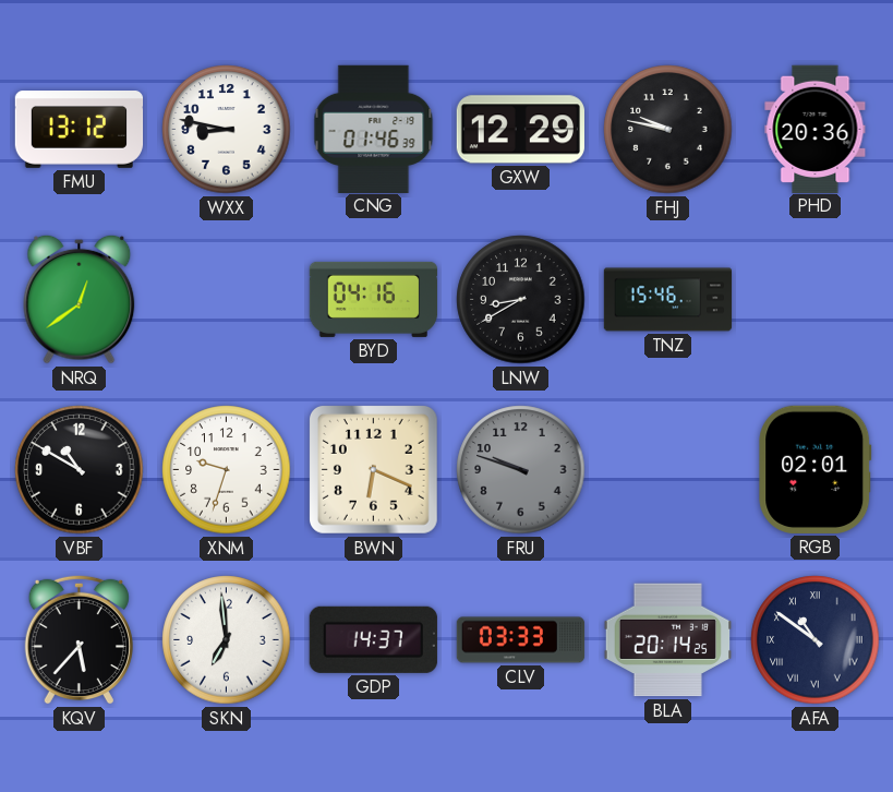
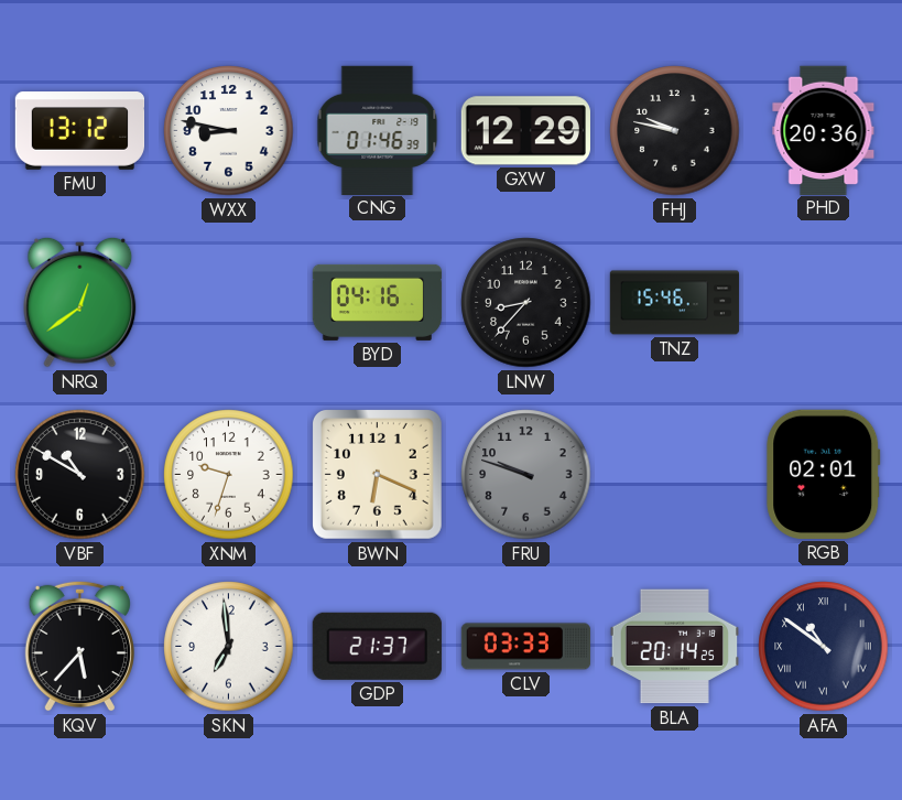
LNW: 8:40 -> 8:37
GDP: 14:37 -> 21:37
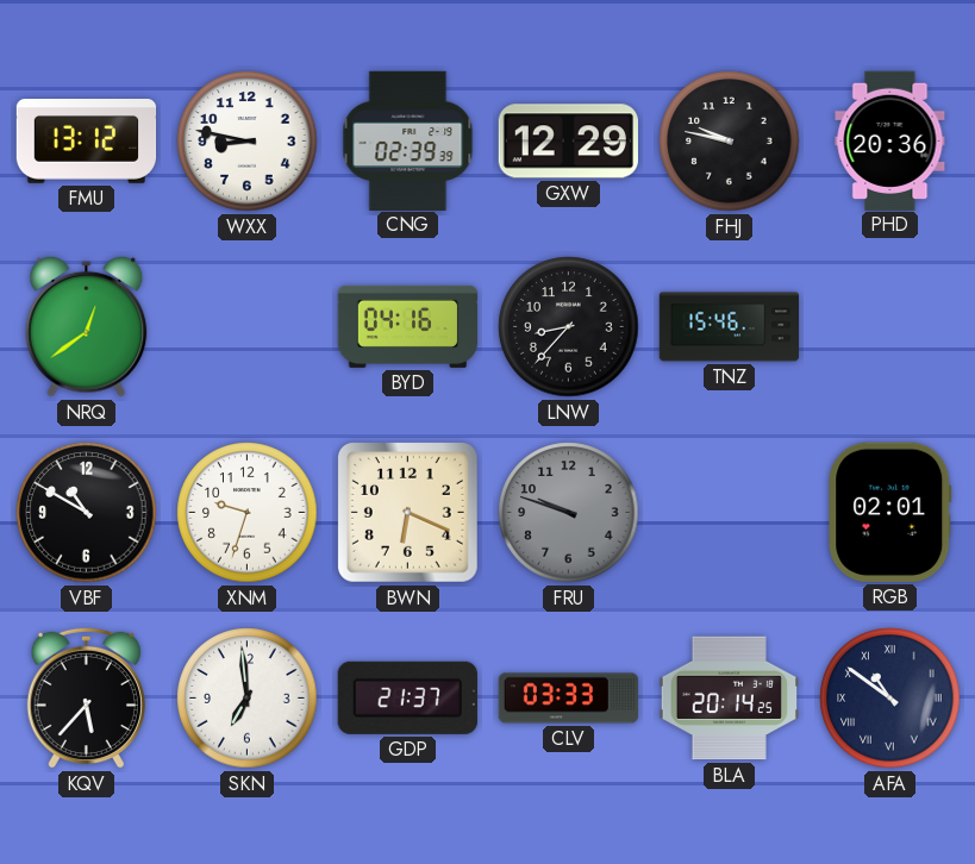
CNG: 01:46 -> 02:39
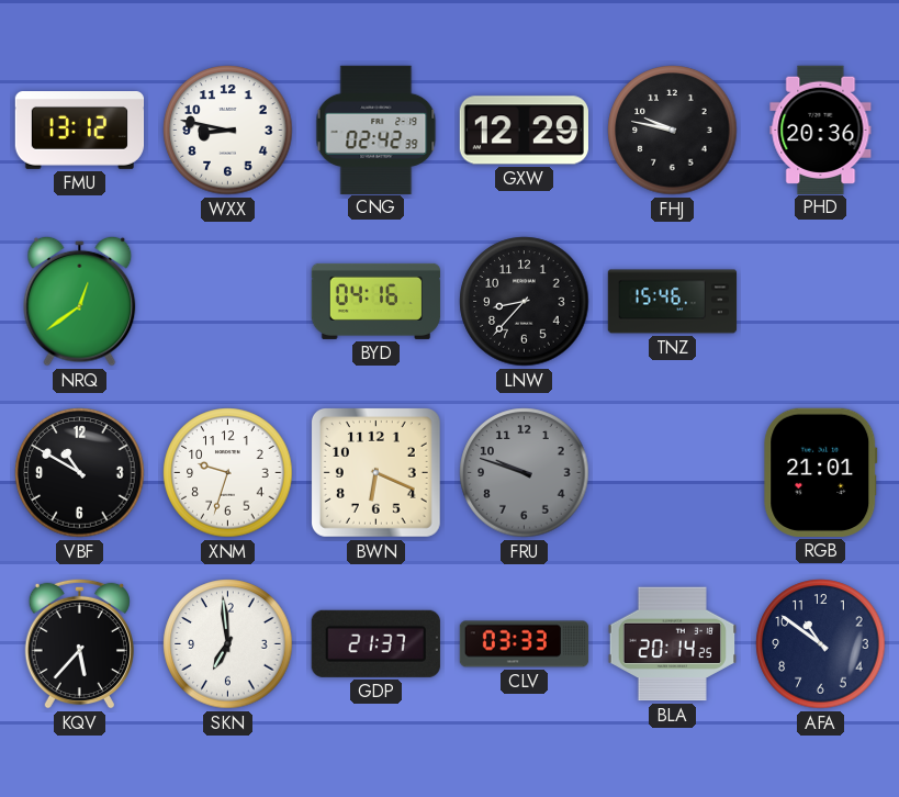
CNG: 02:39 -> 02:42
RGB: 02:01 -> 21:01
AFA numerals: Roman -> Arabic
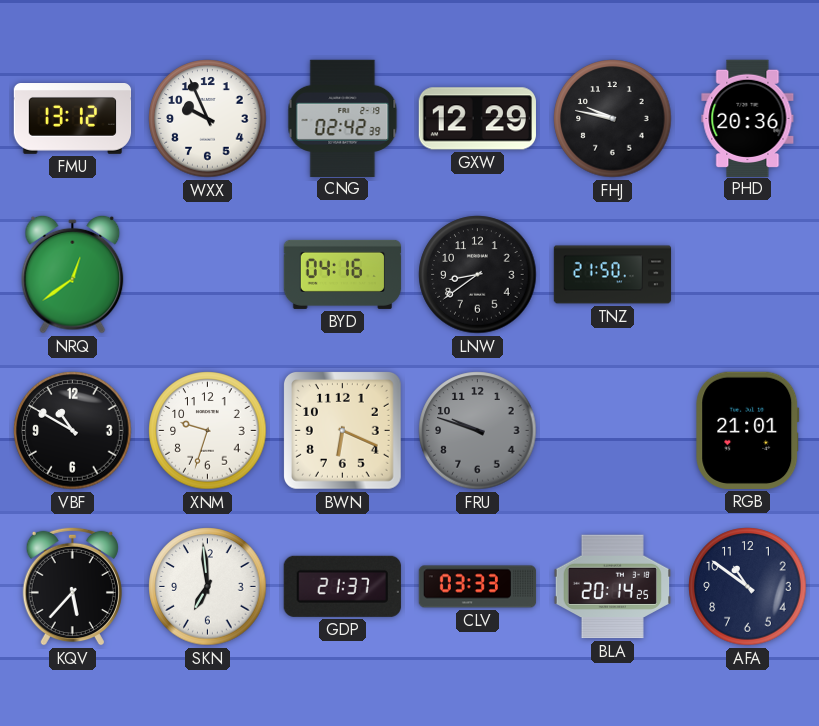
WXX: 8:47 -> 9:56
LNW: 8:37 -> 8:39
TNZ: 15:46 -> 21:50
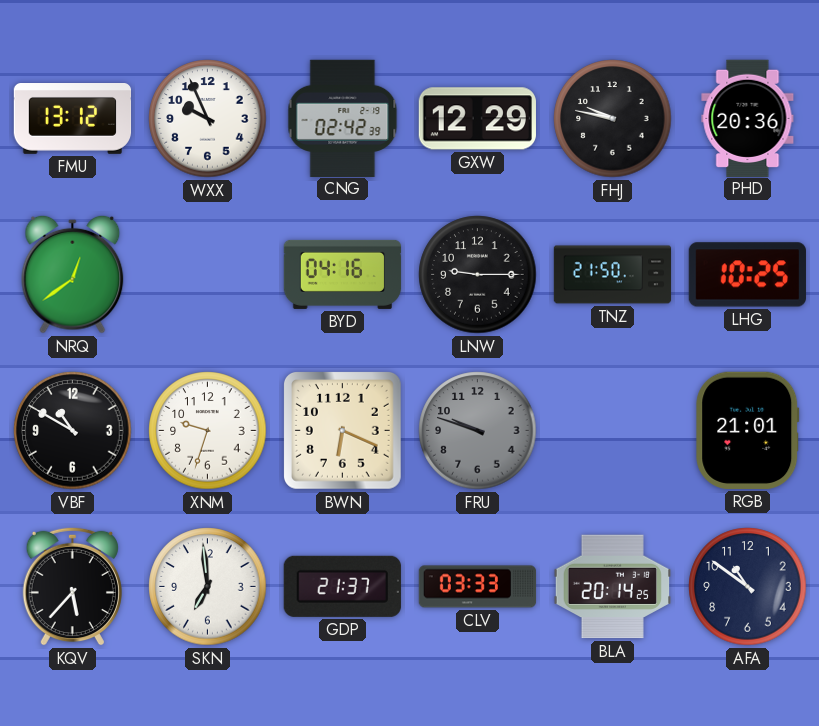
LNW: 8:39 -> 9:15
LHG: none -> 10:25
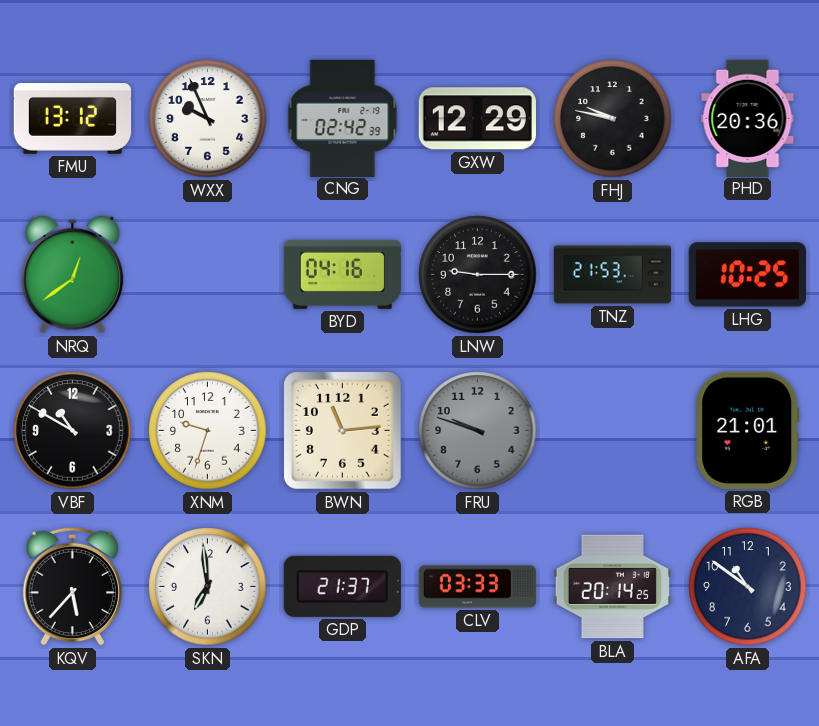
TNZ: 21:50 -> 21:53
BWN: 6:19 -> 11:14
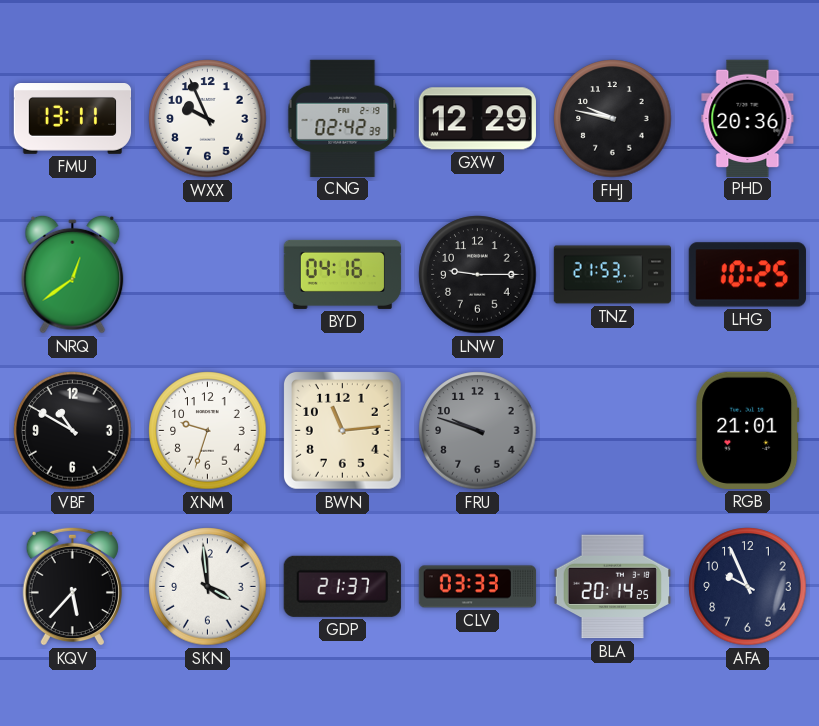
FMU: 13:12 -> 13:11
SKN: 6:59 -> 3:59
AFA: 10:51 -> 9:56
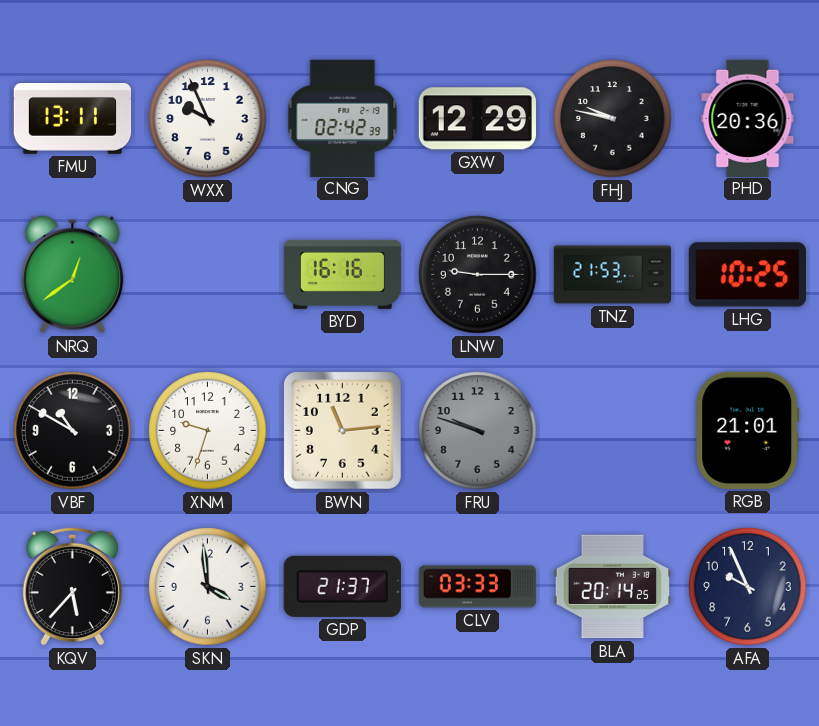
BYD: 04:16 -> 16:16
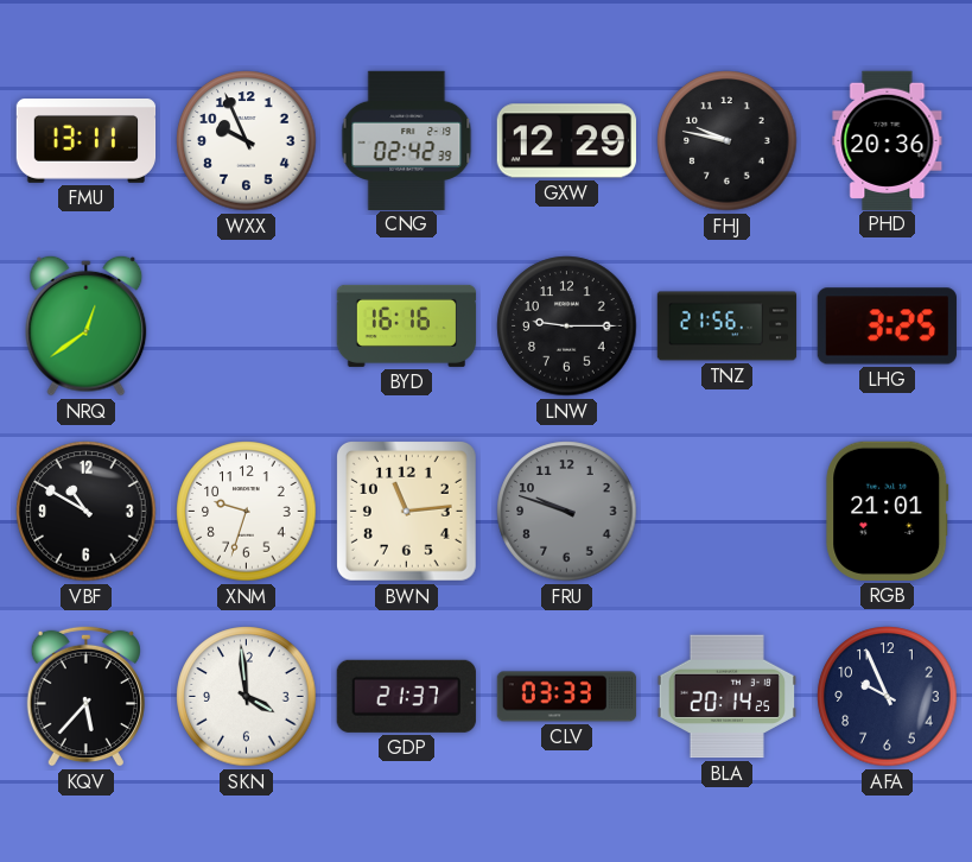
TNZ: 21:53 -> 21:56
LHG: 10:25 -> 3:25
